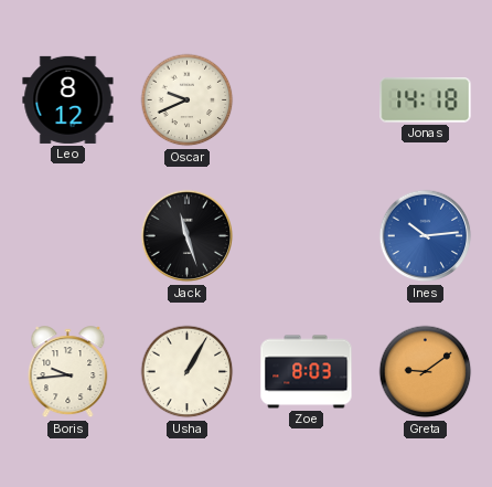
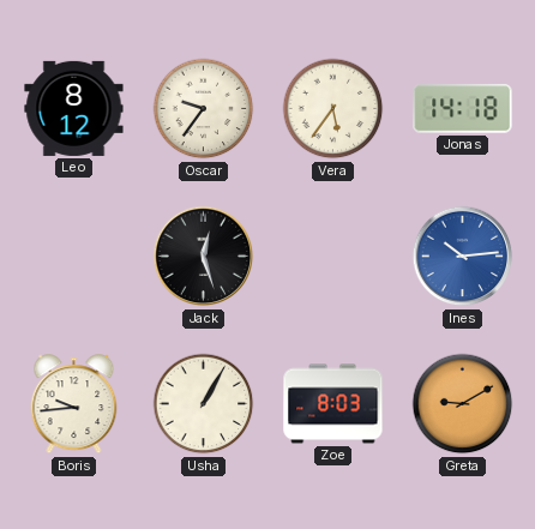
Oscar: 9:41 -> 9:36
Vera: none -> 5:36
Jack: 11:27 -> 12:27
Greta: 9:09 -> 9:10
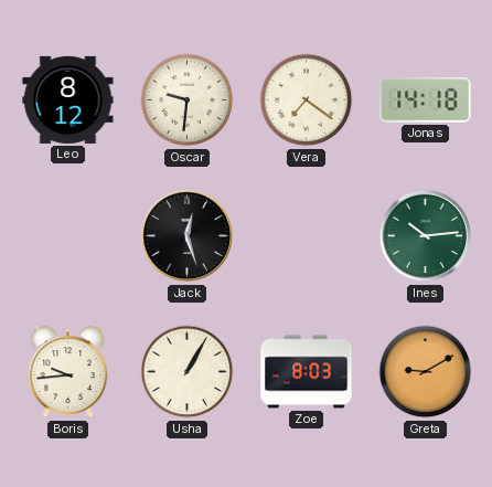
Oscar: 9:36 -> 9:31
Vera: 5:36 -> 7:21
Ines dial: blue -> green
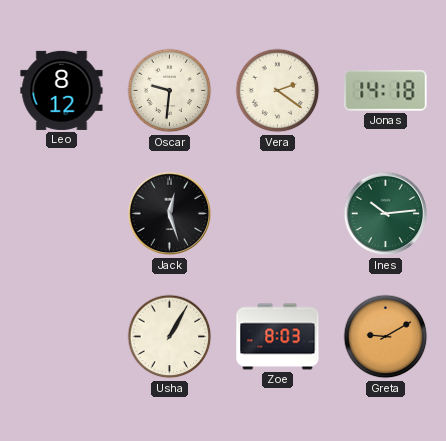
Vera: 7:21 -> 2:21
Boris: 9:44 -> none
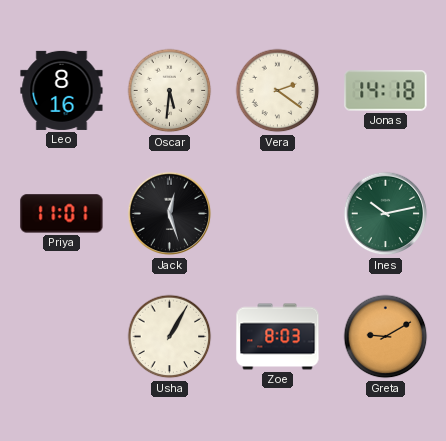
Leo: 8:12 -> 8:16
Oscar: 9:31 -> 5:31
Priya: none -> 11:01
Ines: 10:14 -> 10:13
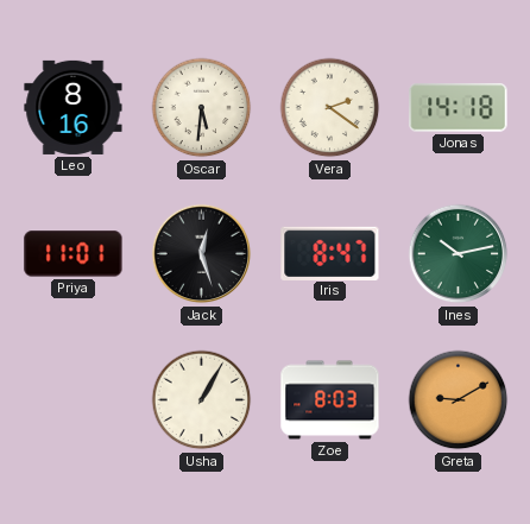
Iris: none -> 8:47
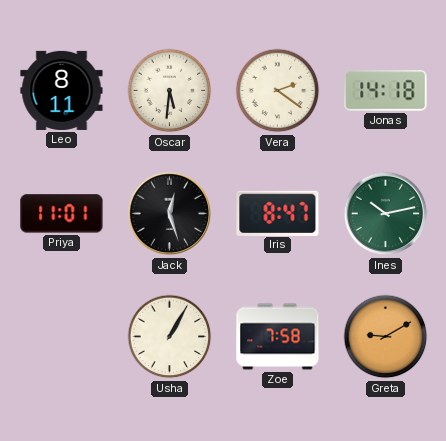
Leo: 8:16 -> 8:11
Zoe: 8:03 -> 7:58
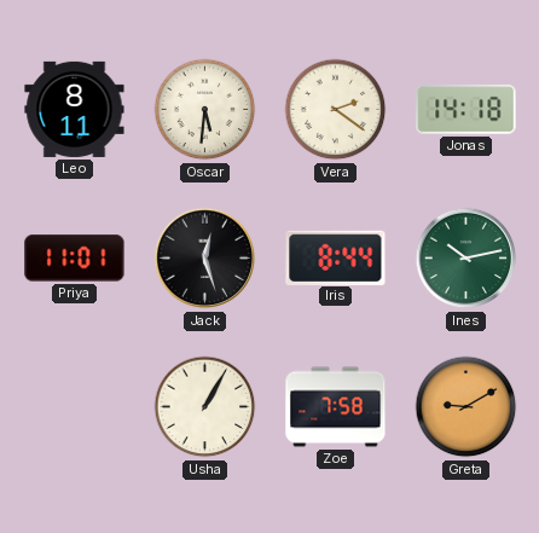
Iris: 8:47 -> 8:44
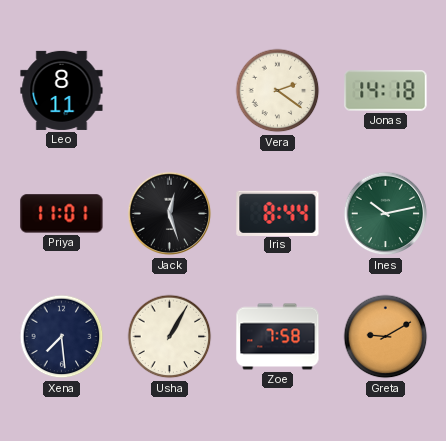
Oscar: 5:31 -> none
Xena: none -> 7:29
